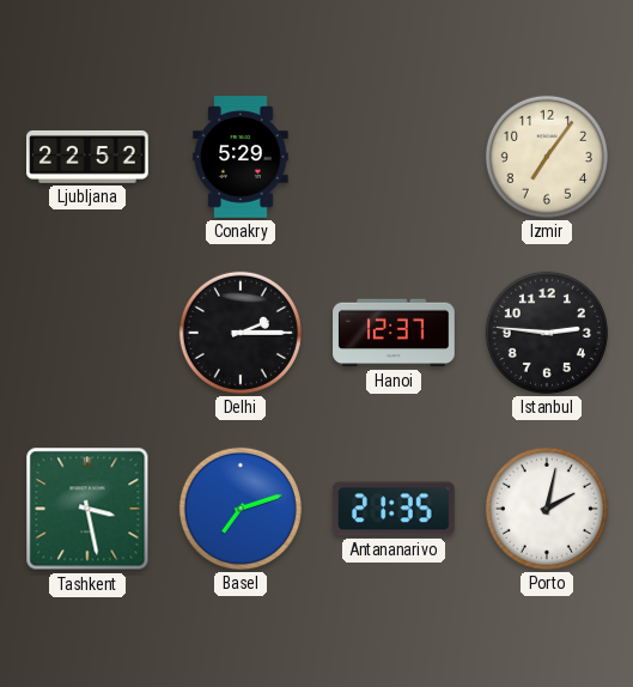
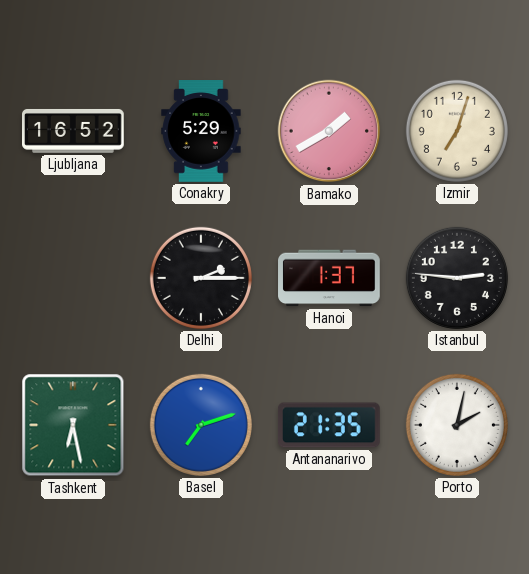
Ljubljana: 22:52 -> 16:52
Bamako: none -> 1:40
Izmir: 7:06 -> 7:03
Hanoi: 12:37 -> 1:37
Tashkent: 3:28 -> 6:28
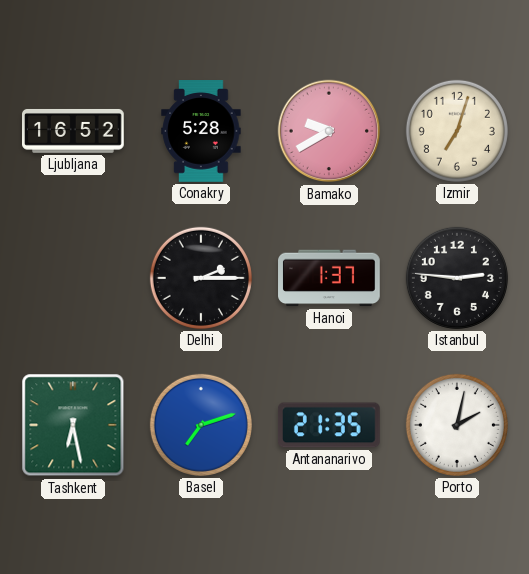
Conakry: 5:29 -> 5:28
Bamako: 1:40 -> 9:40
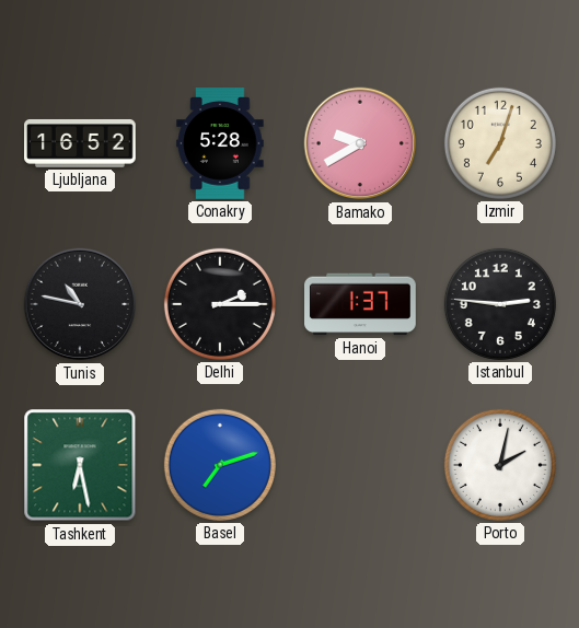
Tunis: none -> 10:47
Antananarivo: 21:35 -> none
